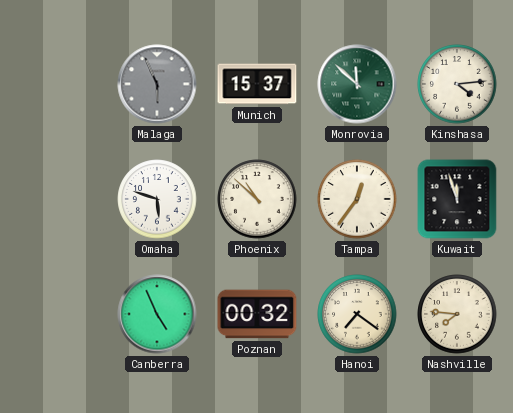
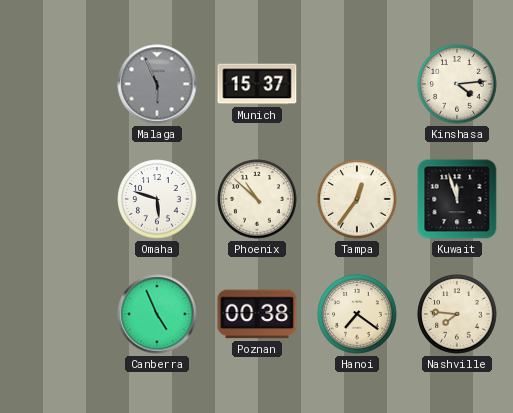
Monrovia: 11:52 -> none
Poznan: 00:32 -> 00:38
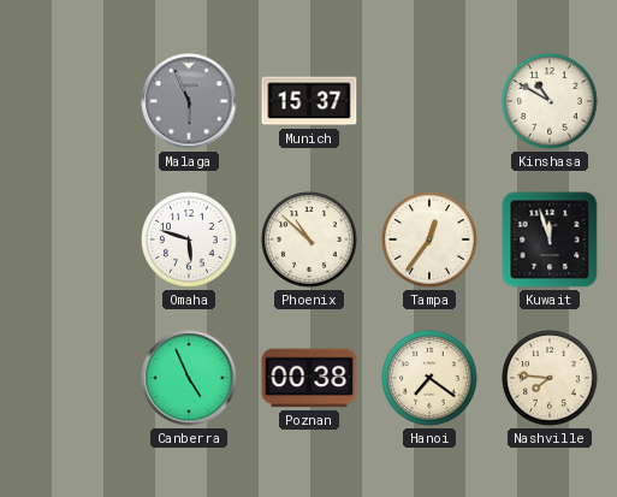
Kinshasa: 4:14 -> 10:50
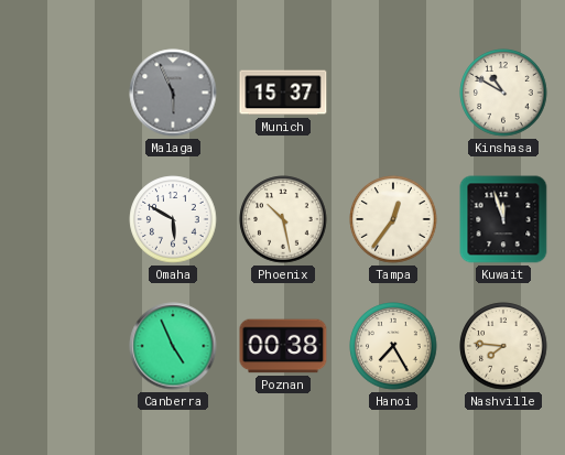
Omaha: 5:48 -> 5:50
Phoenix: 10:52 -> 10:28
Hanoi: 7:21 -> 7:25
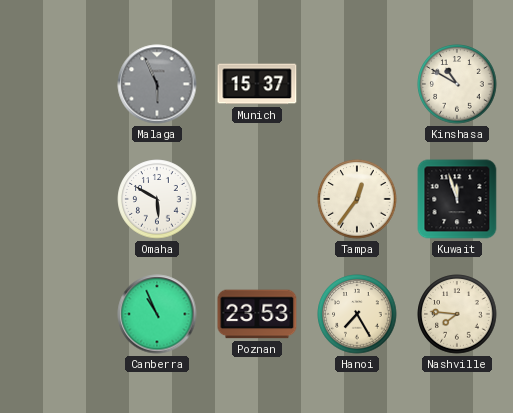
Phoenix: 10:28 -> none
Canberra: 4:56 -> 10:56
Poznan: 00:38 -> 23:53
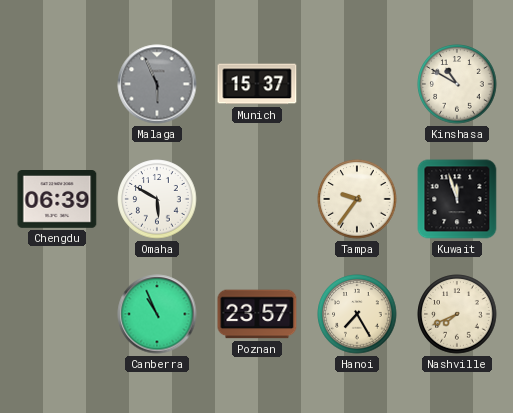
Chengdu: none -> 06:39
Tampa: 12:36 -> 9:36
Poznan: 23:53 -> 23:57
Nashville: 7:46 -> 7:41
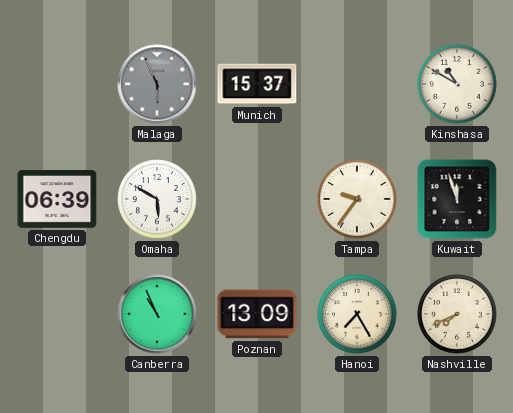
Poznan: 23:57 -> 13:09
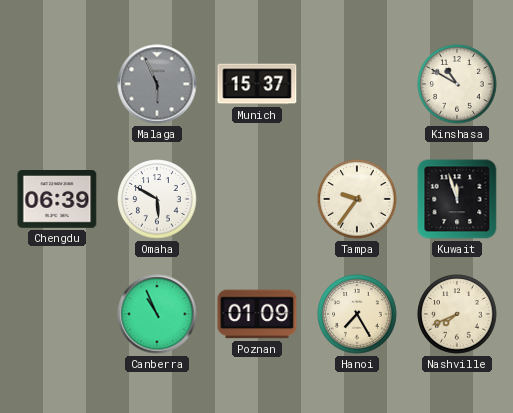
Poznan: 13:09 -> 01:09
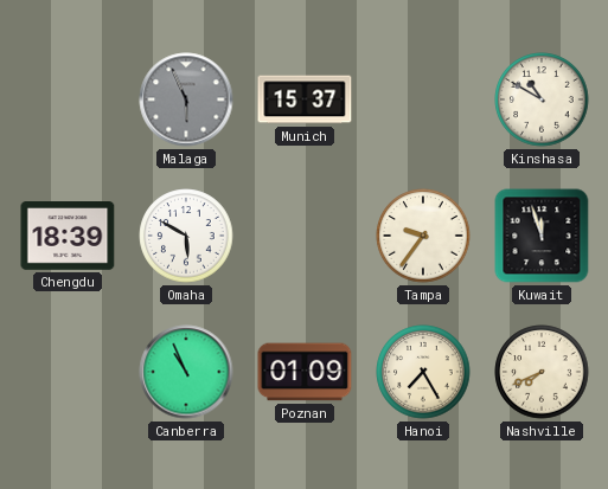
Chengdu: 06:39 -> 18:39
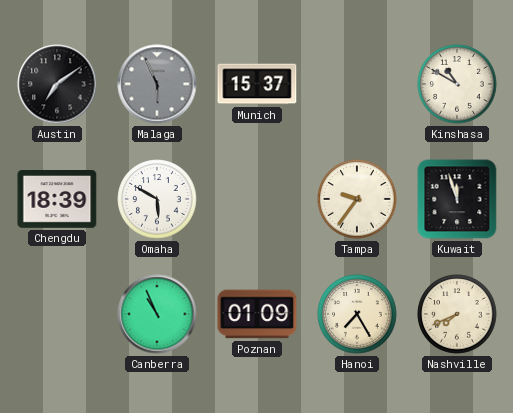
Austin: none -> 7:09
